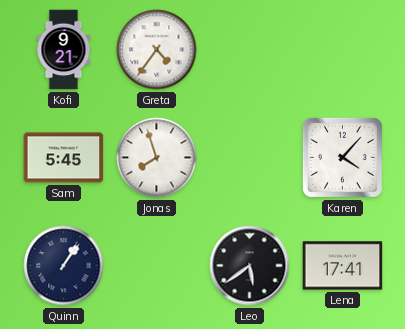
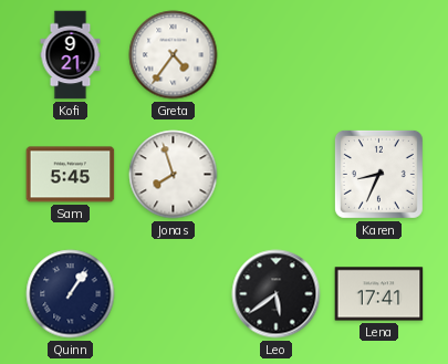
Karen: 4:07 -> 8:34
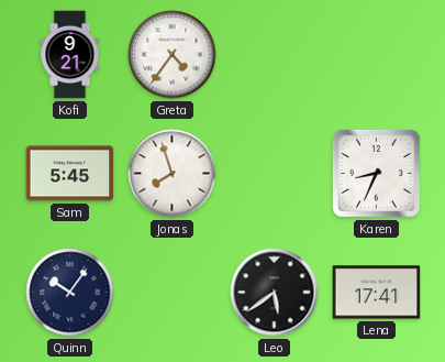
Quinn: 1:06 -> 10:06
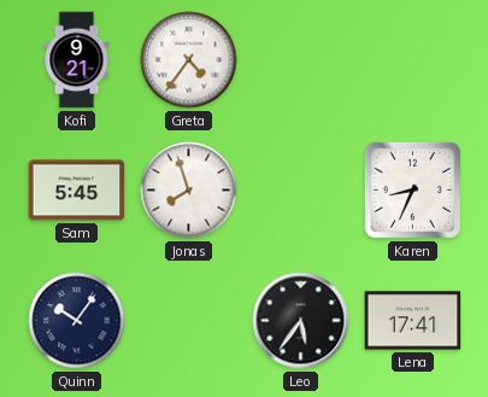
Leo: 5:39 -> 5:36
